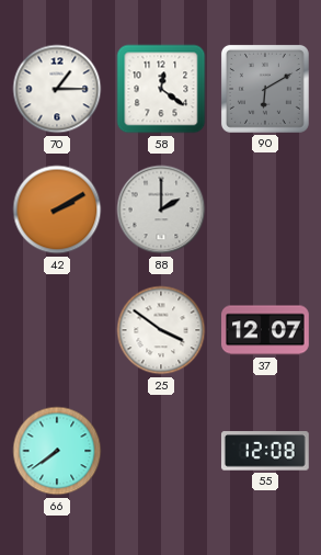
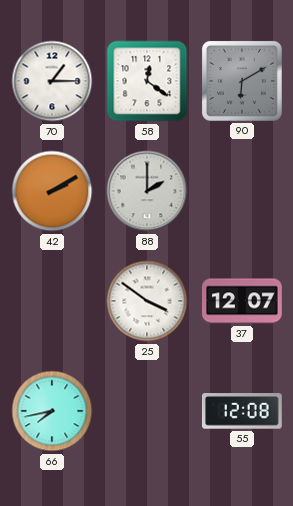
66: 7:39 -> 7:43
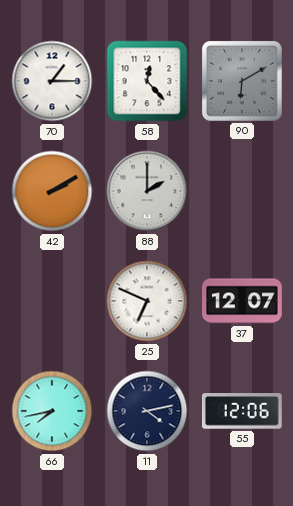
58: 12:21 -> 12:23
25: 3:51 -> 6:49
11: none -> 4:13
55: 12:08 -> 12:06
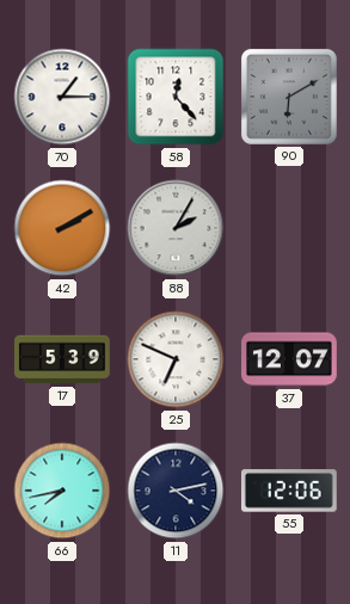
88: 2:00 -> 2:05
17: none -> 5:39
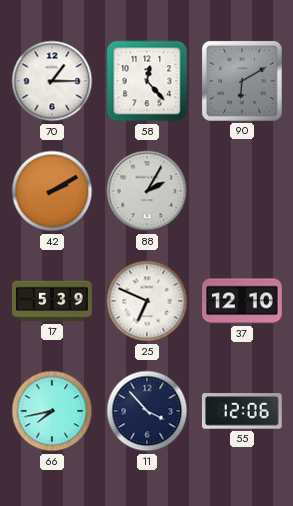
37: 12:07 -> 12:10
11: 4:13 -> 3:53
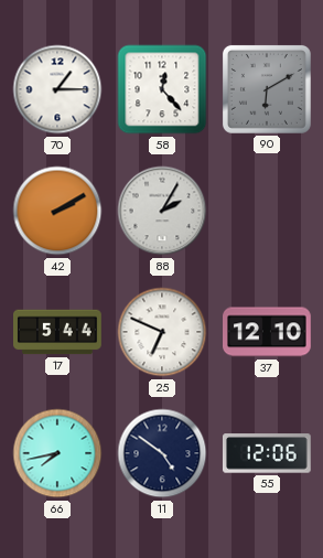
17: 5:39 -> 5:44
11: 3:53 -> 4:51
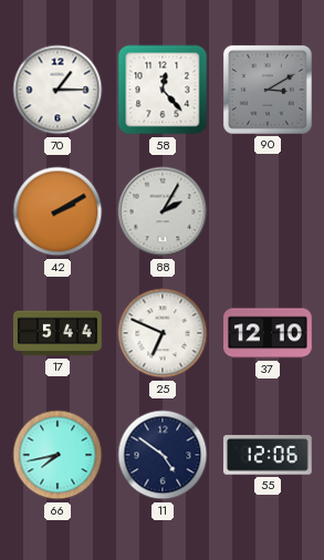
90: 6:10 -> 3:10
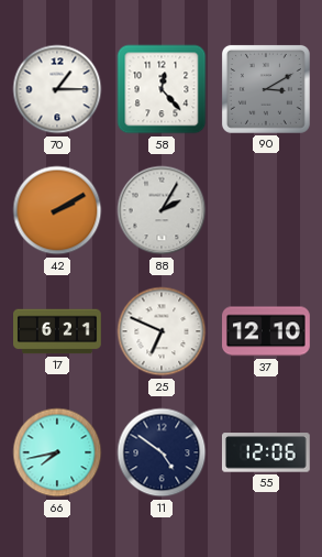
17: 5:44 -> 6:21
